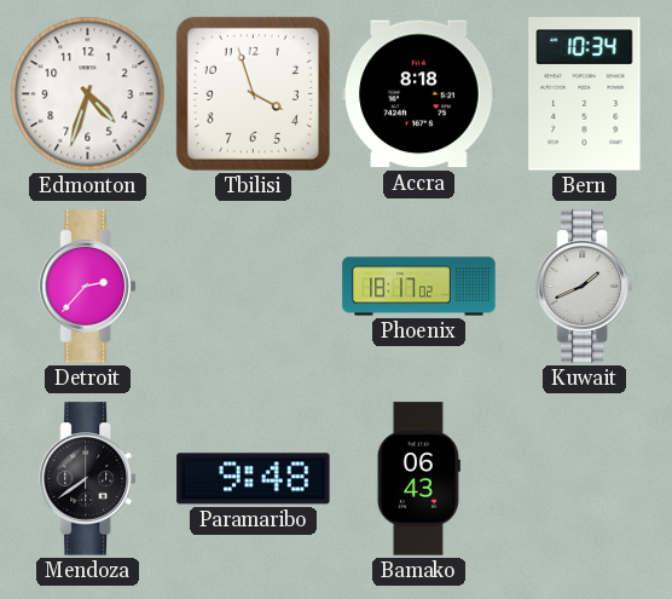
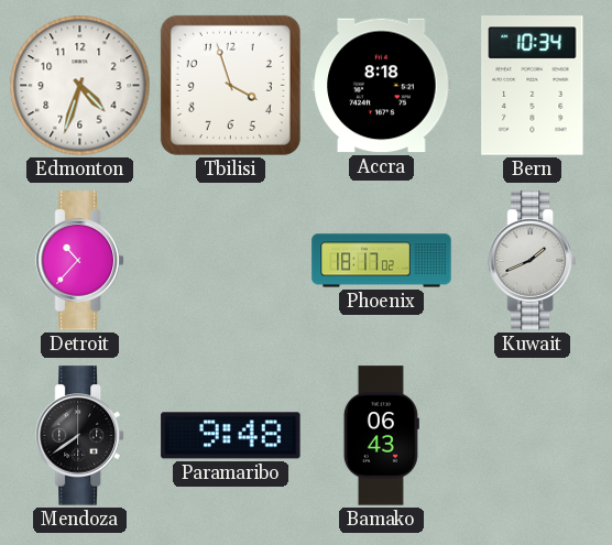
Detroit: 2:37 -> 10:37
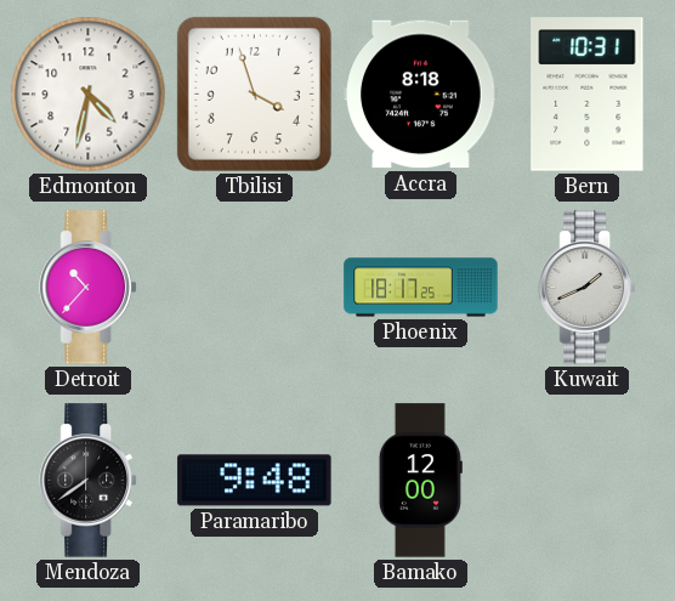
Edmonton: 4:33 -> 4:32
Bern: 10:34 -> 10:31
Phoenix: 18:17:02 -> 18:17:25
Bamako: 06:43 -> 12:00
